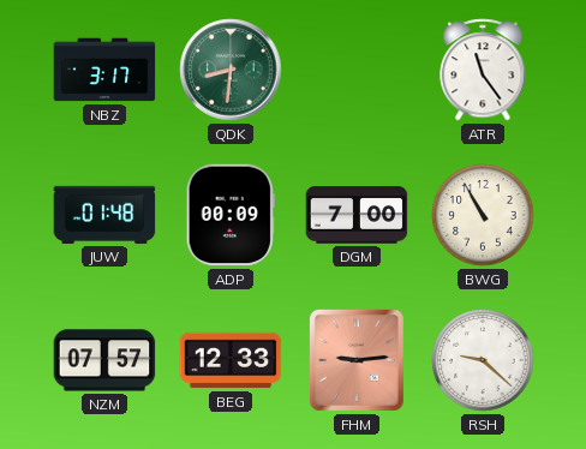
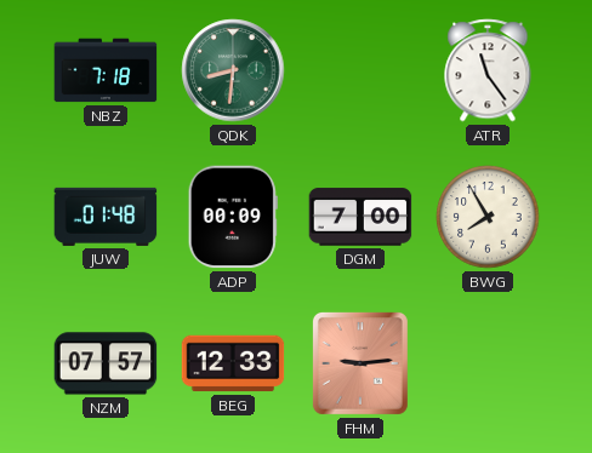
NBZ: 3:17 -> 7:18
BWG: 10:55 -> 7:55
RSH: 9:22 -> none
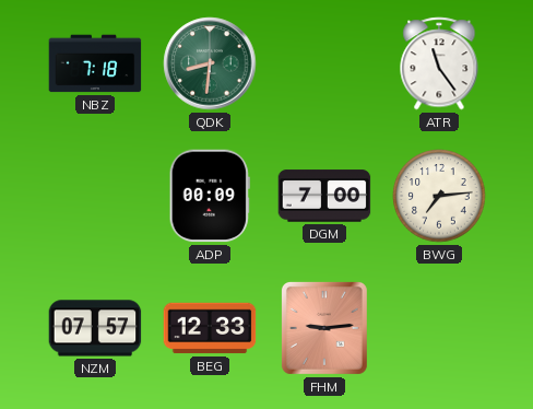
JUW: 01:48 -> none
BWG: 7:55 -> 7:14
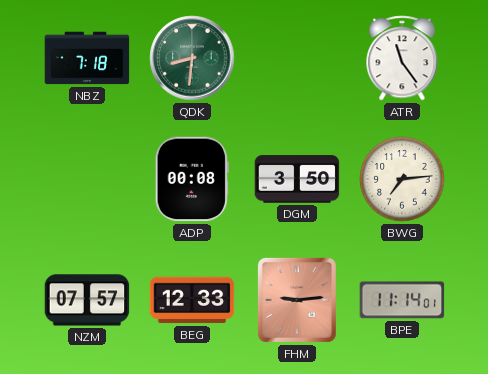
ADP: 00:09 -> 00:08
DGM: 7:00 -> 3:50
BPE: none -> 11:14
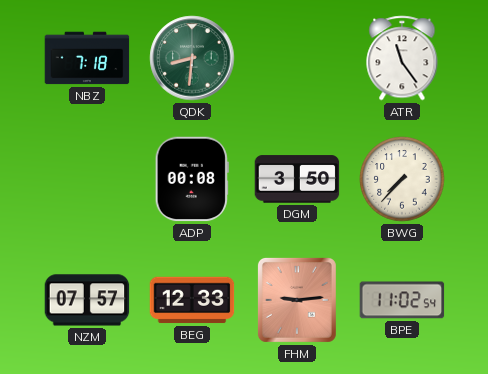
BWG: 7:14 -> 7:37
BPE: 11:14 -> 11:02
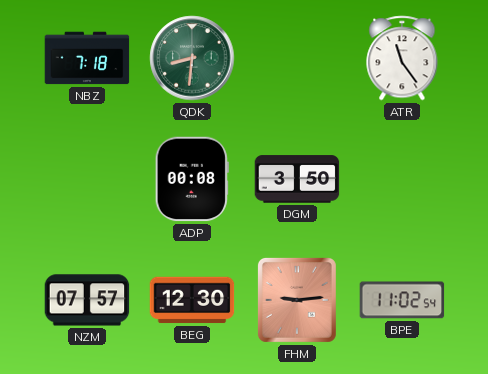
BWG: 7:37 -> none
BEG: 12:33 -> 12:30
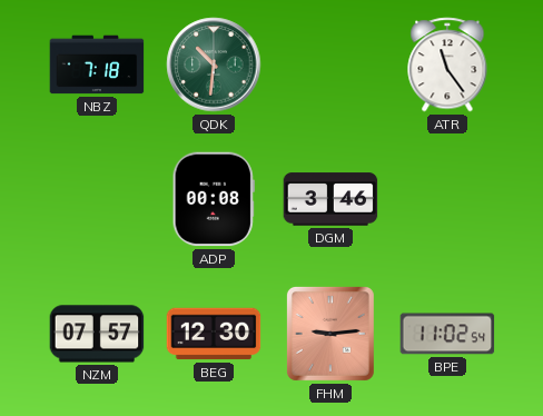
QDK: 8:31 -> 10:31
DGM: 3:50 -> 3:46
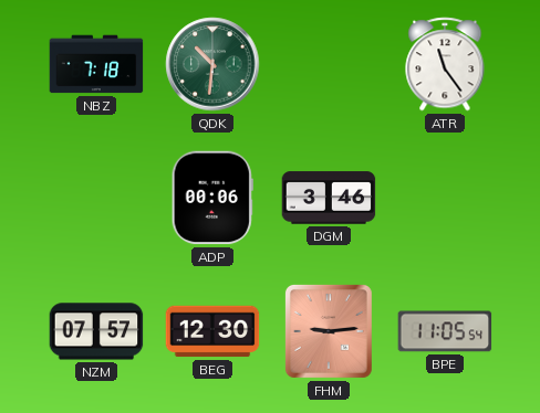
ADP: 00:08 -> 00:06
BPE: 11:02 -> 11:05
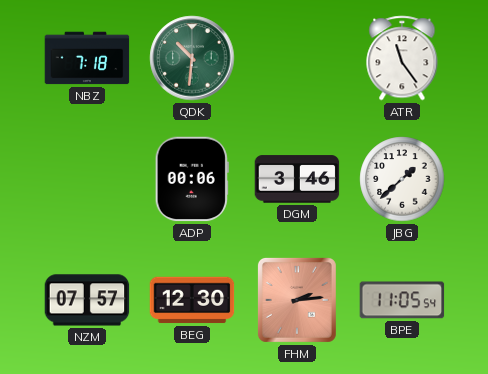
JBG: none -> 1:38
FHM: 9:14 -> 2:14
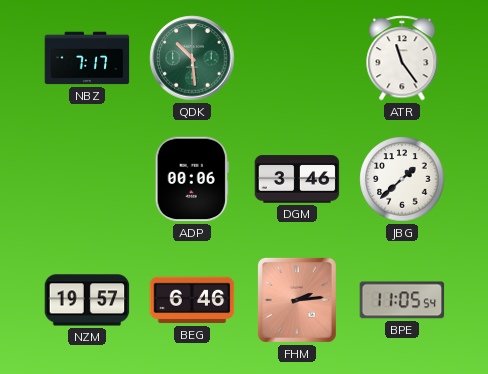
NBZ: 7:18 -> 7:17
QDK: 10:31 -> 10:29
NZM: 07:57 -> 19:57
BEG: 12:30 -> 6:46
